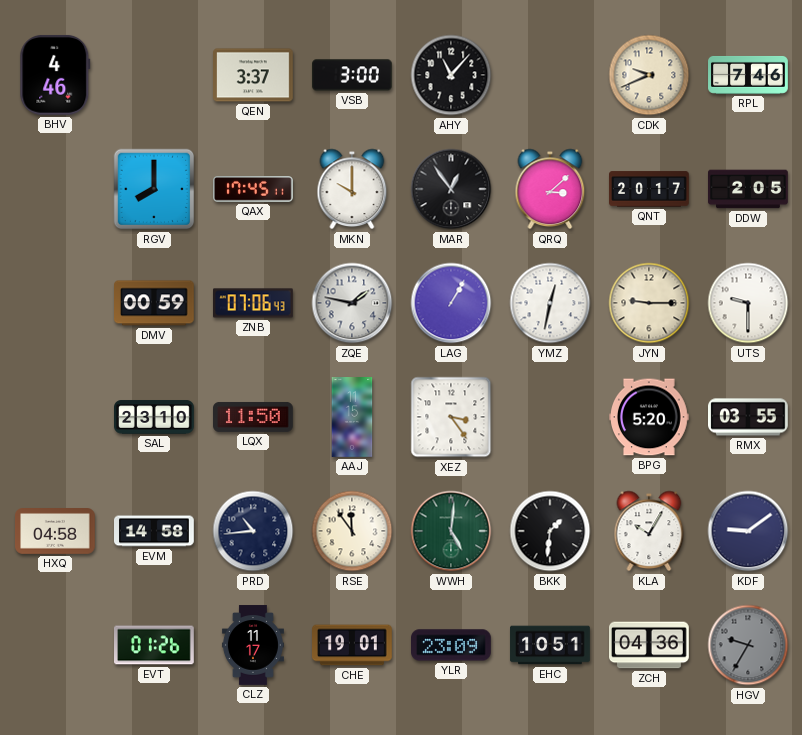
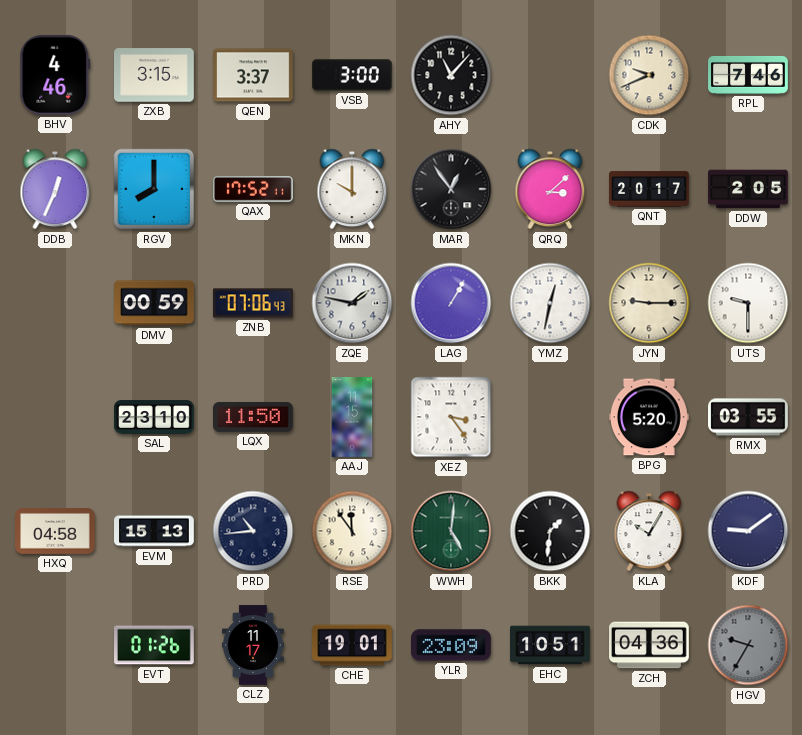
ZXB: none -> 3:15
DDB: none -> 12:34
QAX: 17:45 -> 17:52
EVM: 14:58 -> 15:13
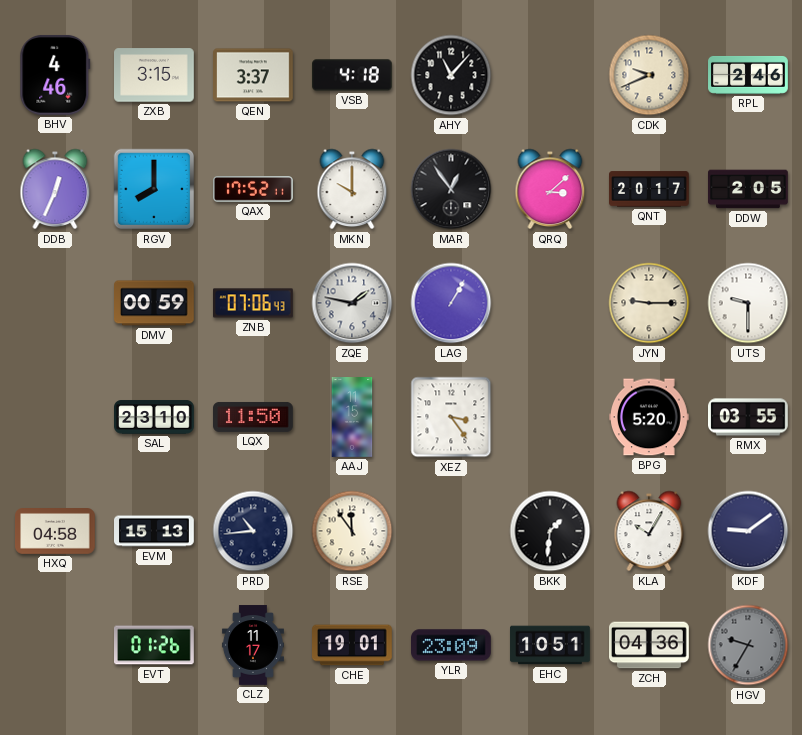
VSB: 3:00 -> 4:18
RPL: 7:46 -> 2:46
YMZ: 12:32 -> none
WWH: 5:01 -> none
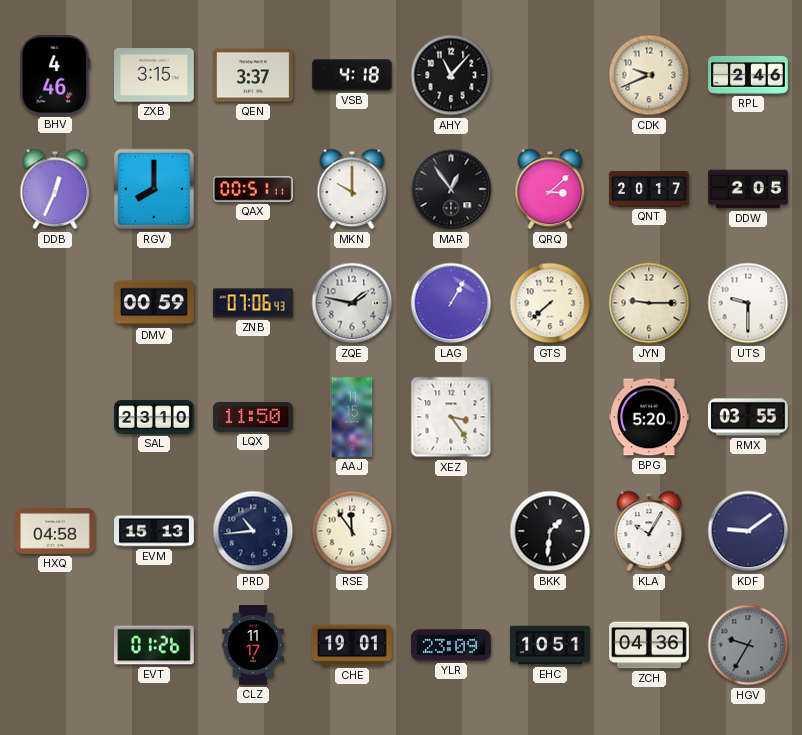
QAX: 17:52 -> 00:51
GTS: none -> 7:38
